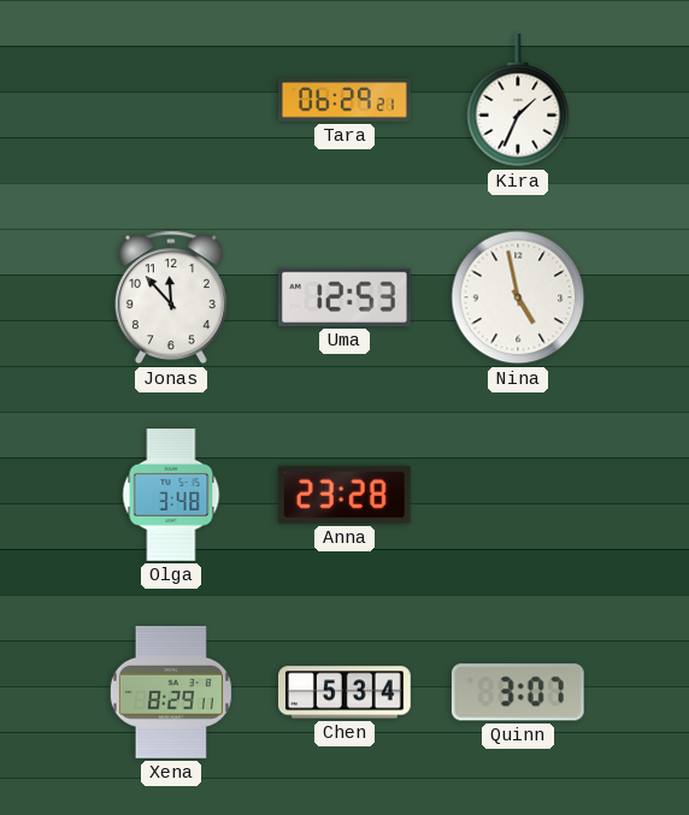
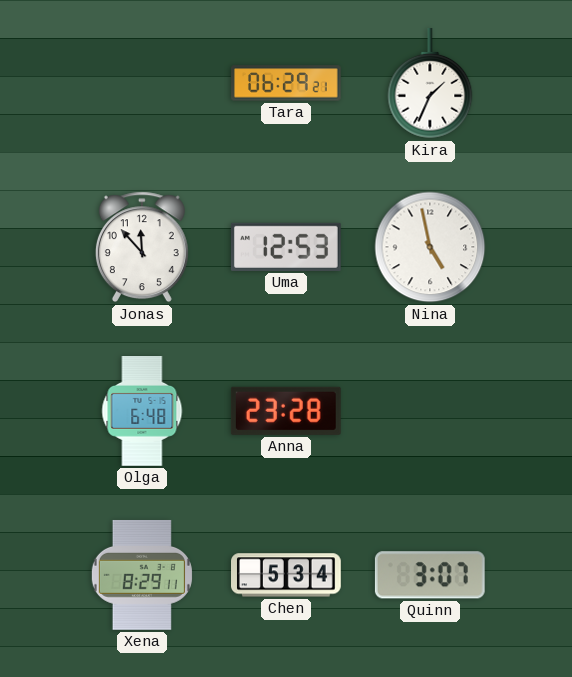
Olga: 3:48 -> 6:48
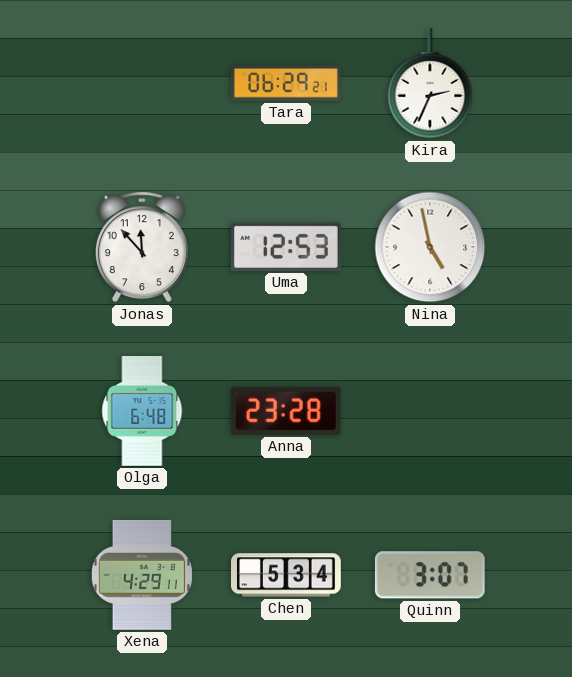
Kira: 1:34 -> 2:34
Xena: 8:29 -> 4:29
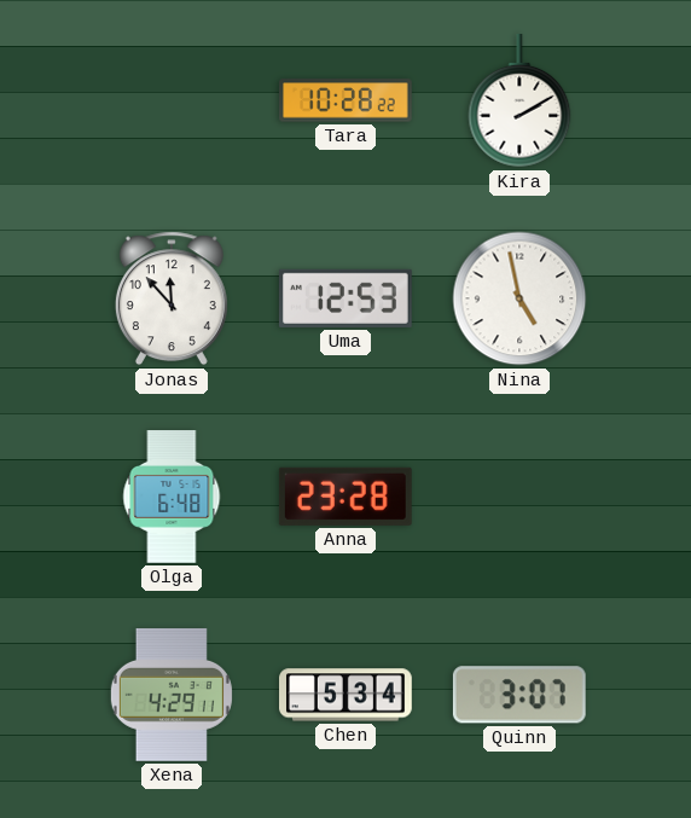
Tara: 06:29 -> 10:28
Kira: 2:34 -> 2:10
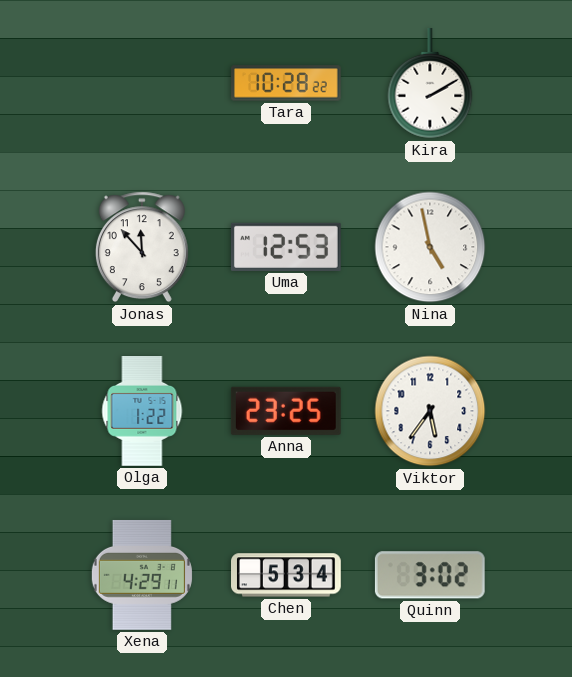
Olga: 6:48 -> 1:22
Anna: 23:28 -> 23:25
Viktor: none -> 5:36
Quinn: 3:07 -> 3:02
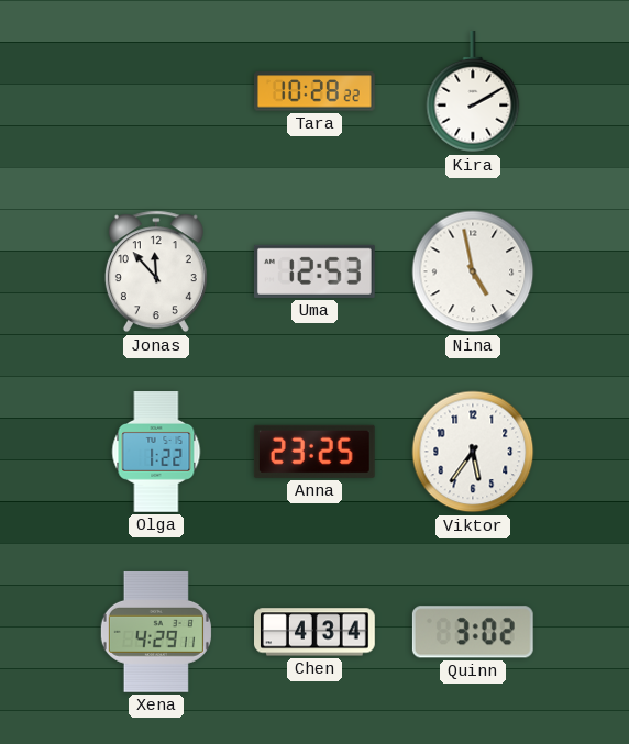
Chen: 5:34 -> 4:34
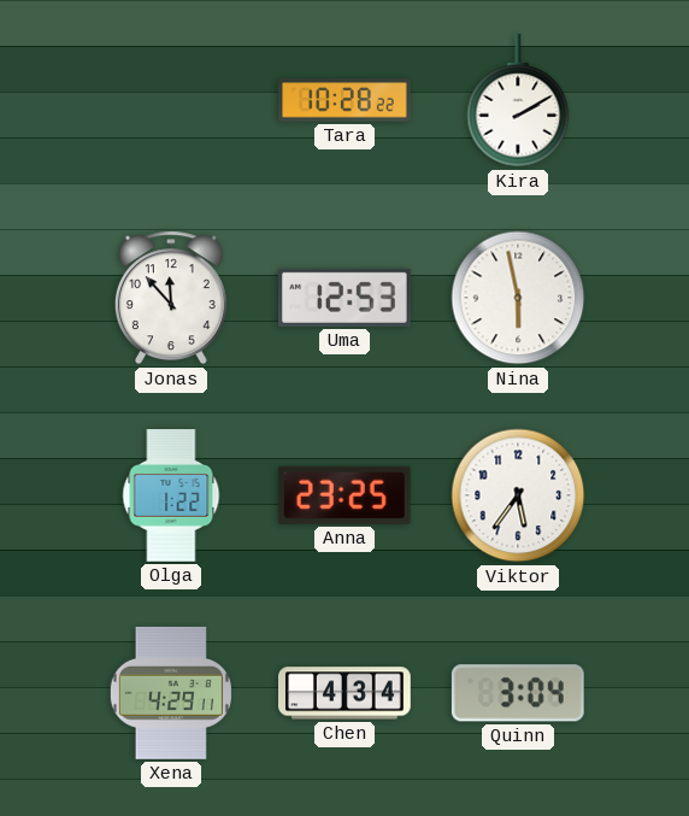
Nina: 4:58 -> 5:58
Quinn: 3:02 -> 3:04
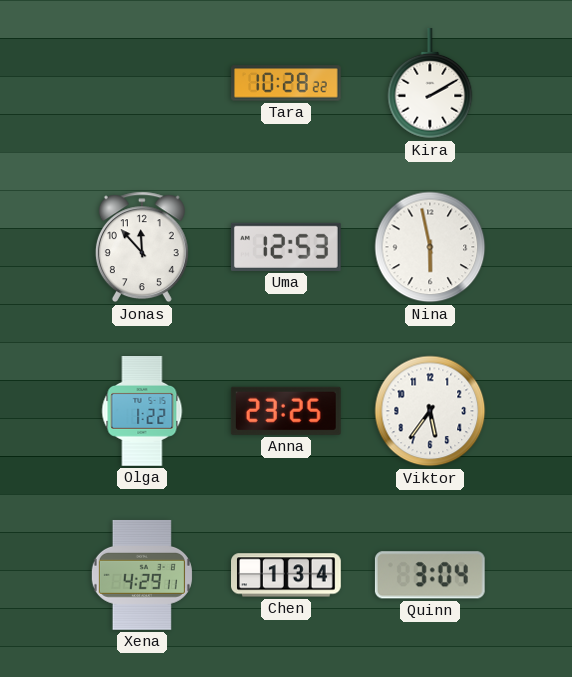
Chen: 4:34 -> 1:34
